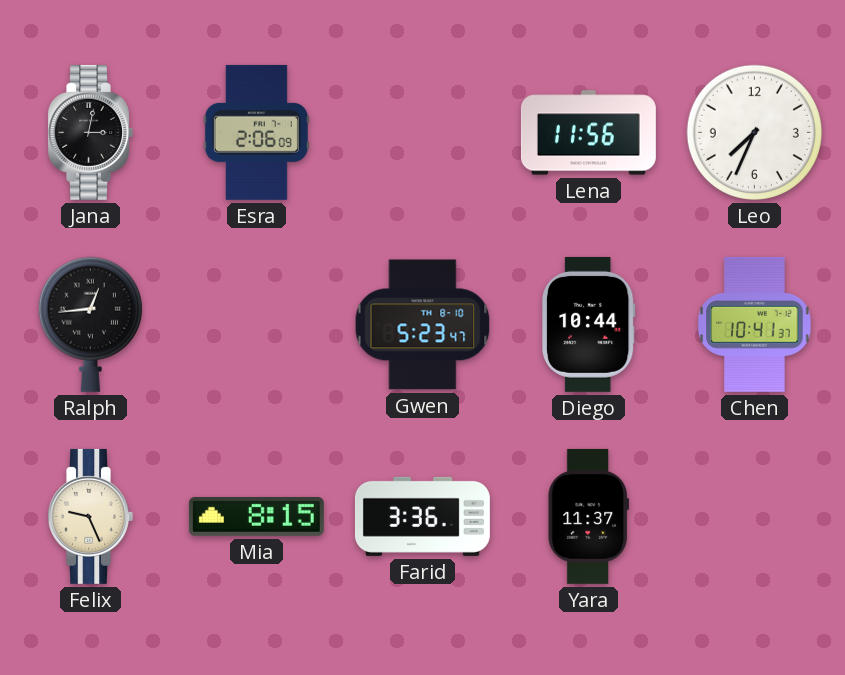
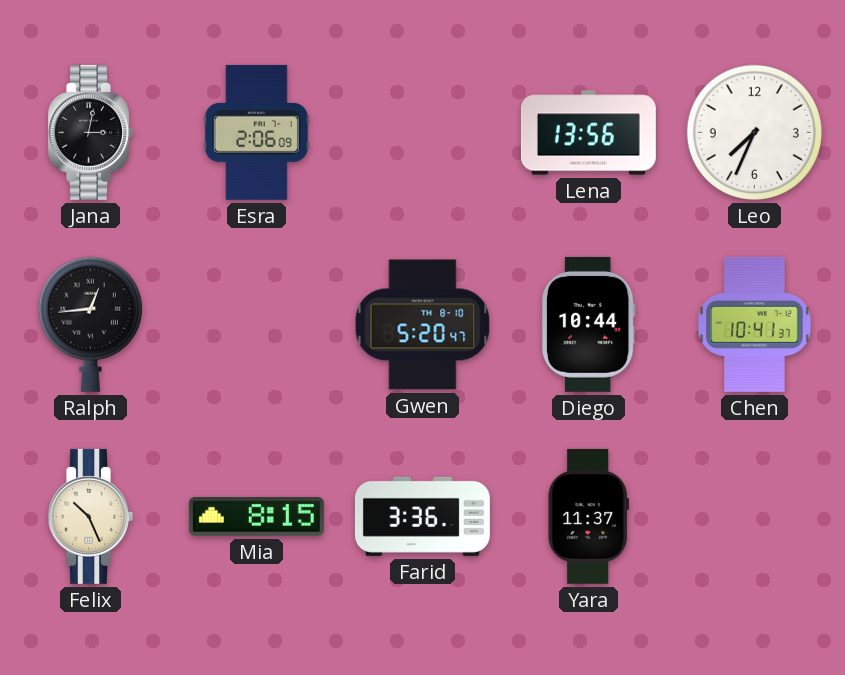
Lena: 11:56 -> 13:56
Gwen: 5:23 -> 5:20
Felix: 9:26 -> 10:26
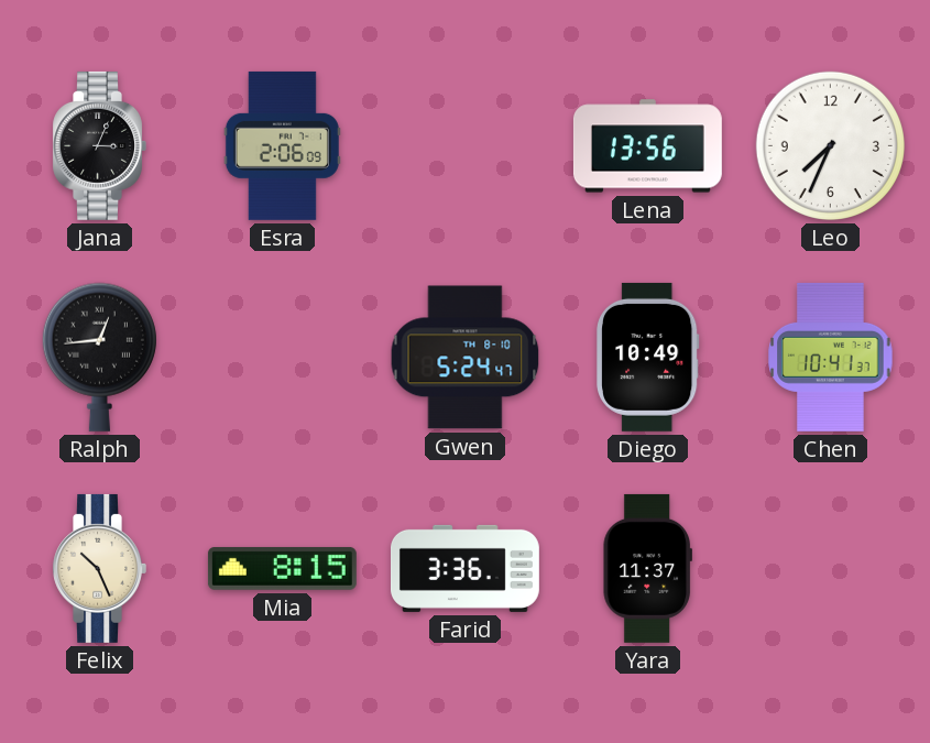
Jana: 3:02 -> 3:04
Gwen: 5:20 -> 5:24
Diego: 10:44 -> 10:49
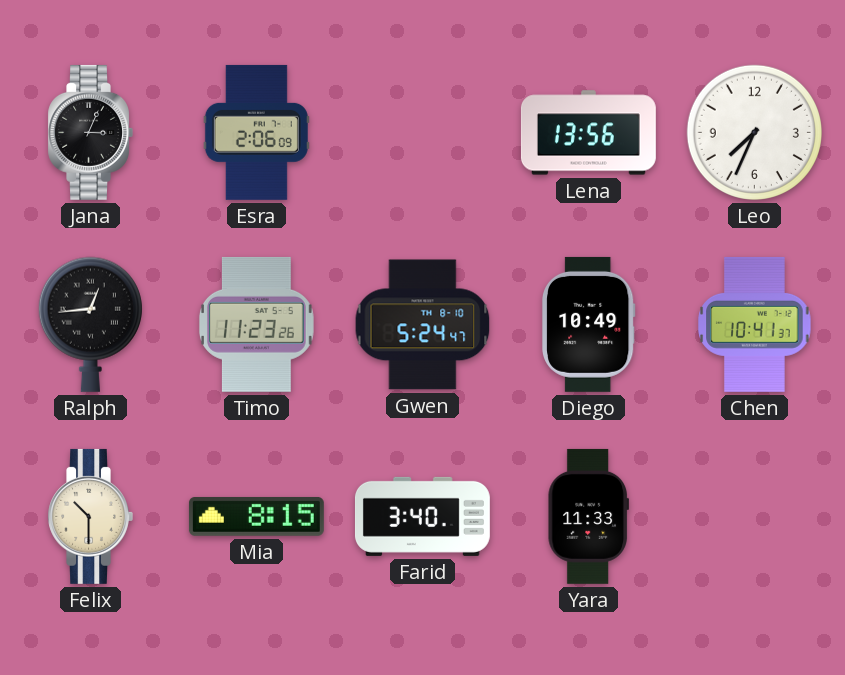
Timo: none -> 11:23
Felix: 10:26 -> 10:30
Farid: 3:36 -> 3:40
Yara: 11:37 -> 11:33
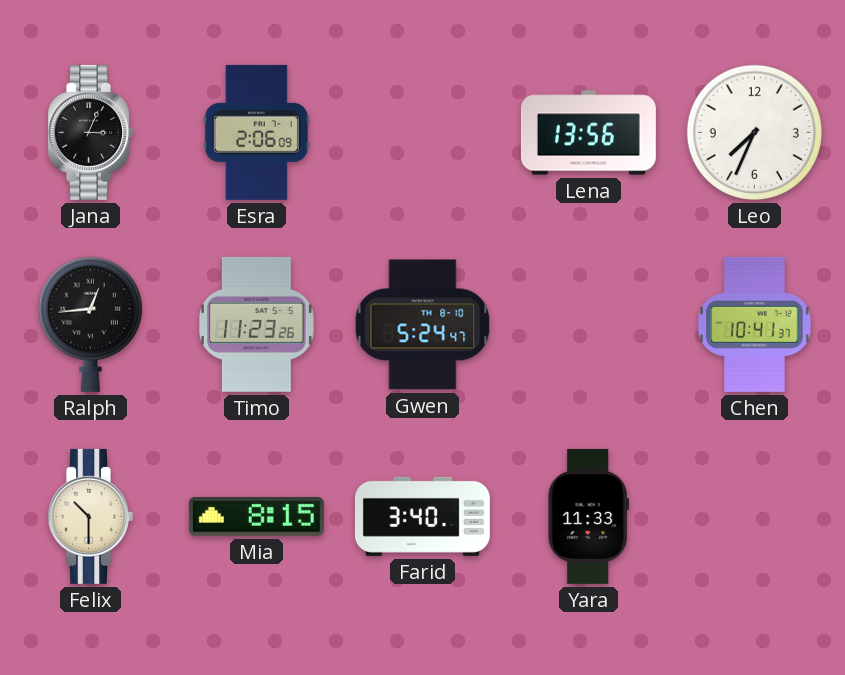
Diego: 10:49 -> none
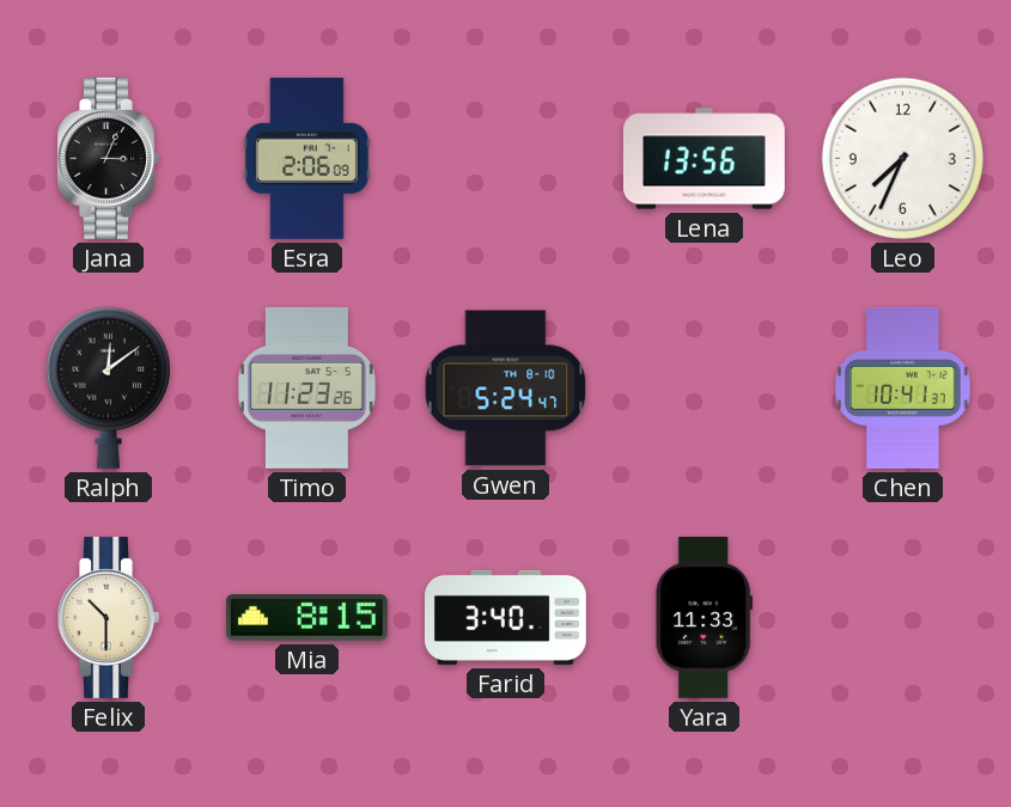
Ralph: 12:44 -> 12:09
